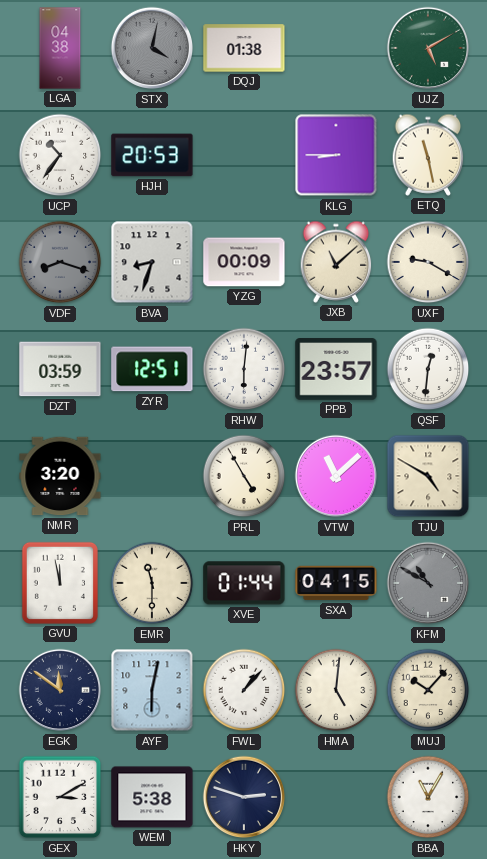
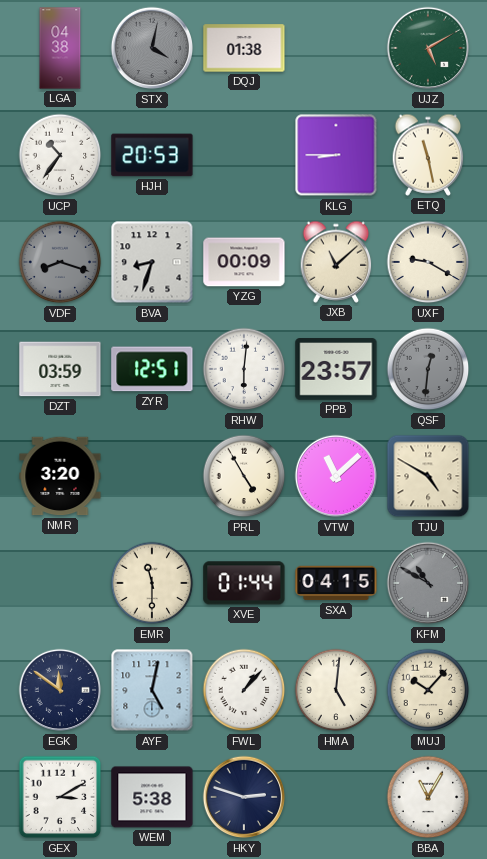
QSF dial: white -> grey
GVU: 11:58 -> none
AYF: 6:02 -> 5:02
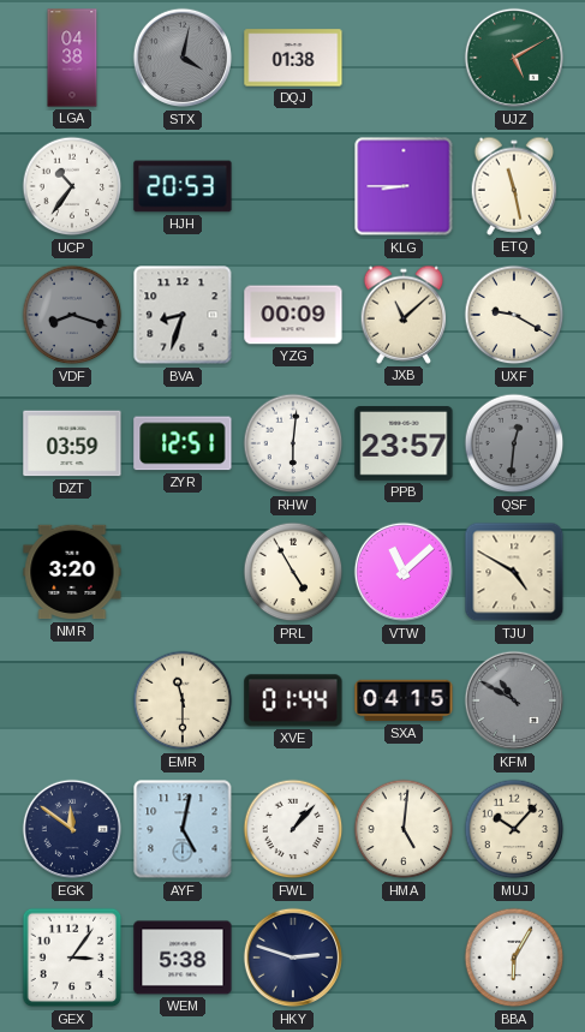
GEX: 3:10 -> 3:06
BBA: 11:05 -> 6:05
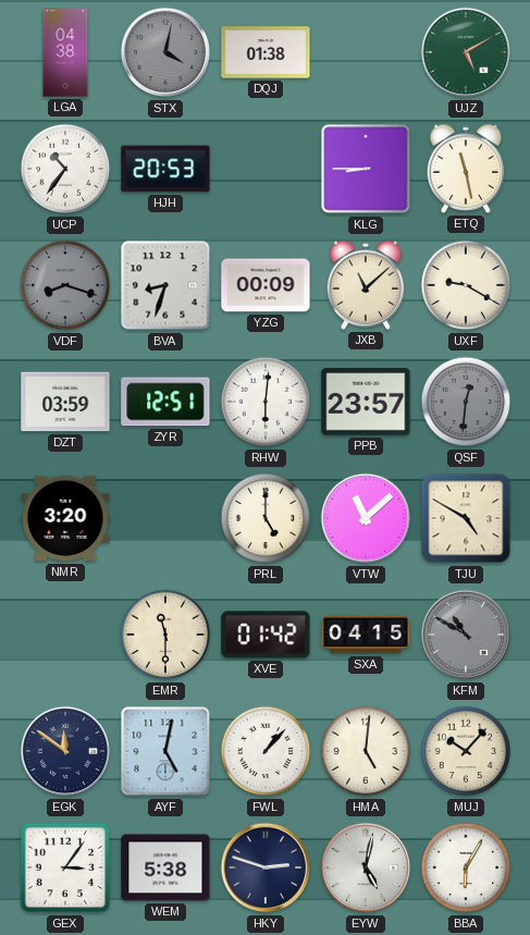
PRL: 4:55 -> 5:00
XVE: 01:44 -> 01:42
EYW: none -> 5:02
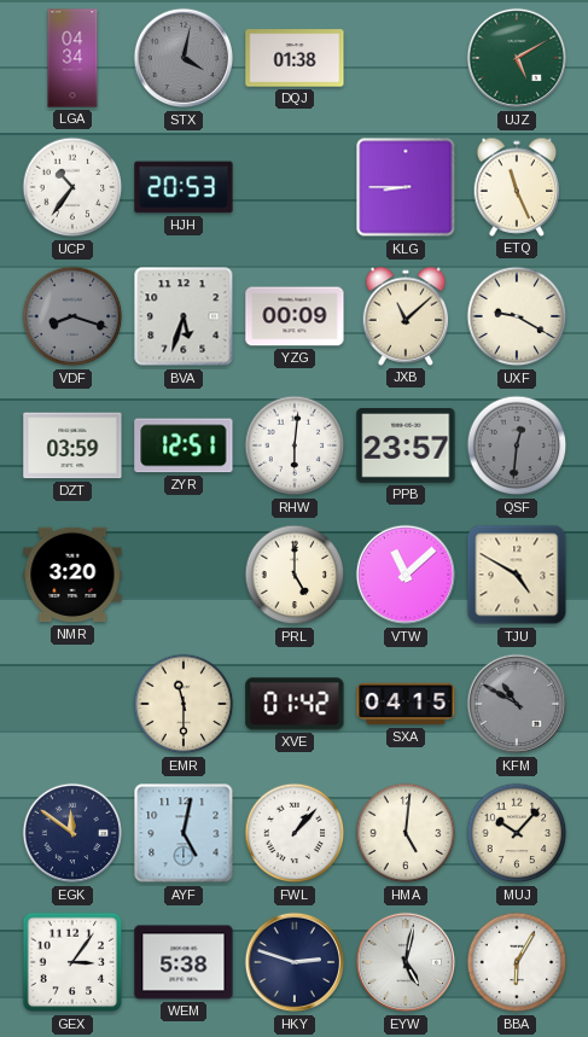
LGA: 04:38 -> 04:34
ETQ: 11:28 -> 11:26
BVA: 8:33 -> 5:33
